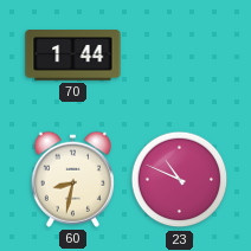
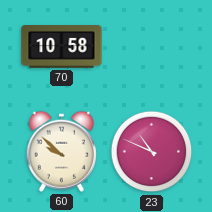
70: 1:44 -> 10:58
60: 8:32 -> 9:52
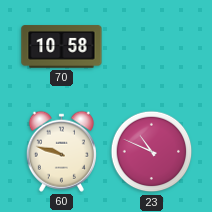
60: 9:52 -> 9:48
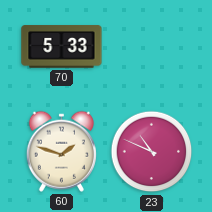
70: 10:58 -> 5:33
60: 9:48 -> 1:48
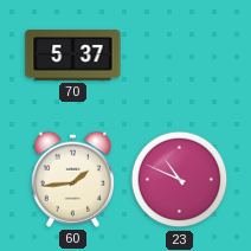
70: 5:33 -> 5:37
60: 1:48 -> 1:44
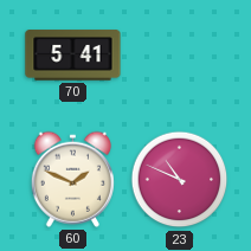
70: 5:37 -> 5:41
60: 1:44 -> 1:49
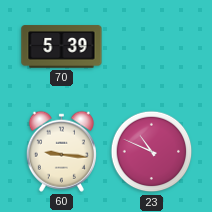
70: 5:41 -> 5:39
60: 1:49 -> 9:16
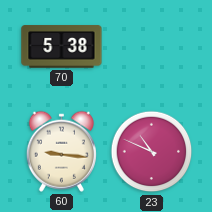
70: 5:39 -> 5:38
